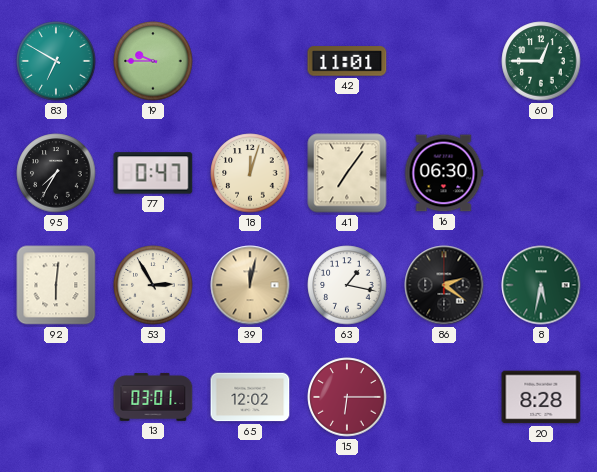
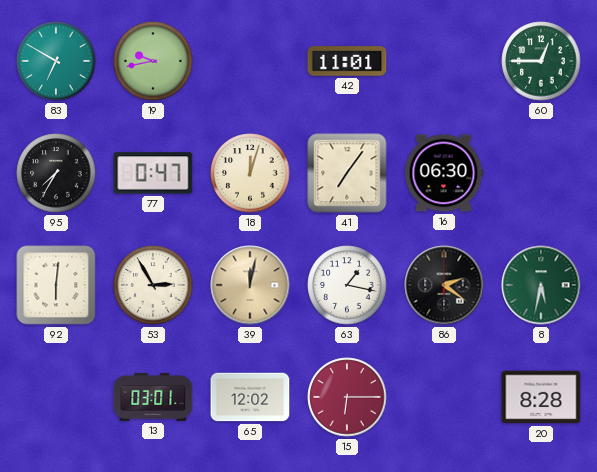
19: 9:45 -> 9:43
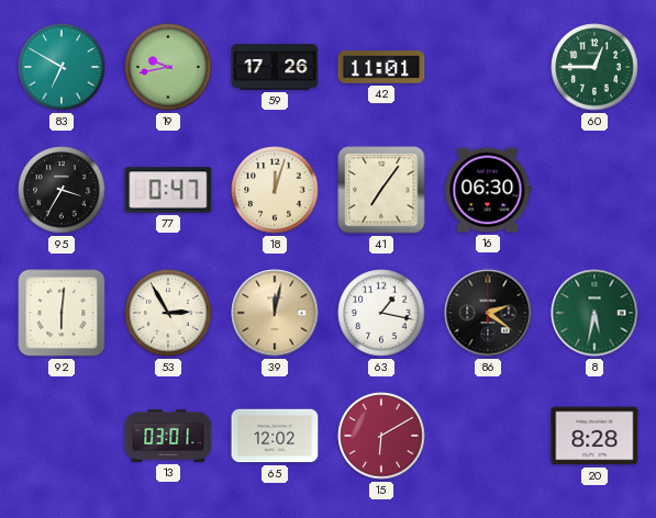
59: none -> 17:26
95: 7:35 -> 3:35
15: 6:15 -> 6:10
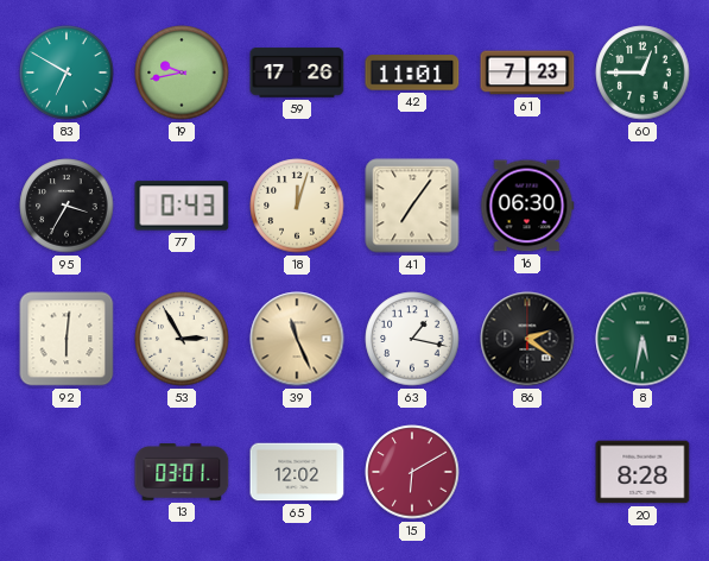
61: none -> 7:23
77: 0:47 -> 0:43
39: 12:02 -> 11:26
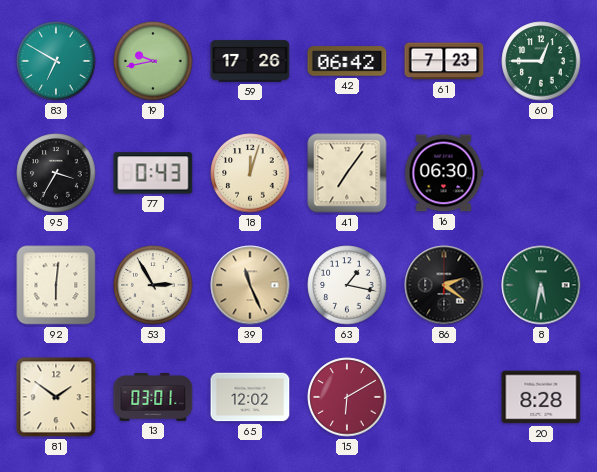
42: 11:01 -> 06:42
81: none -> 1:51
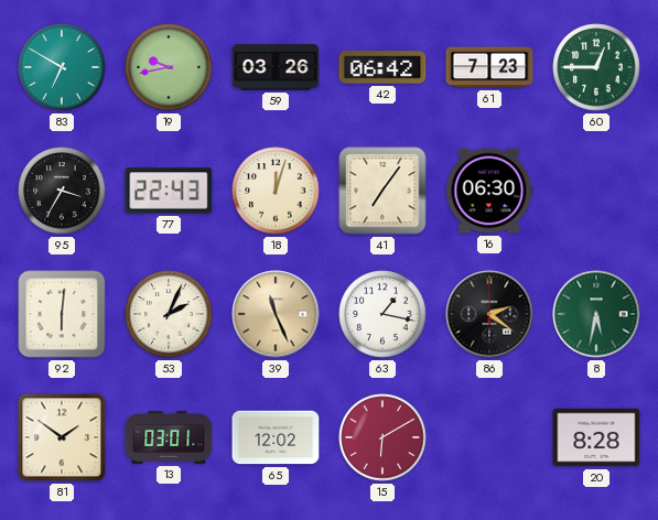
59: 17:26 -> 03:26
77: 0:43 -> 22:43
53: 2:55 -> 2:04
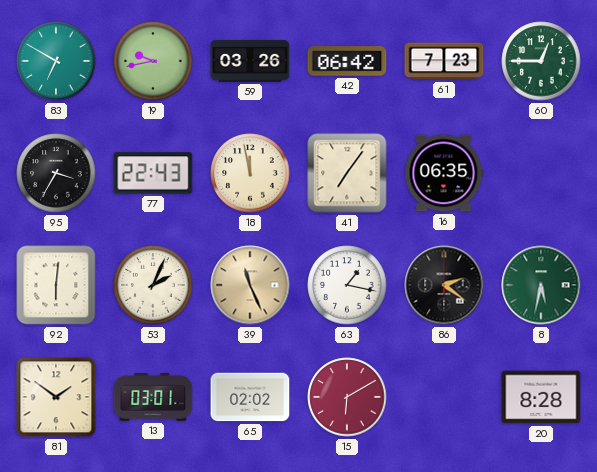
18: 12:03 -> 11:58
16: 06:30 -> 06:35
65: 12:02 -> 02:02
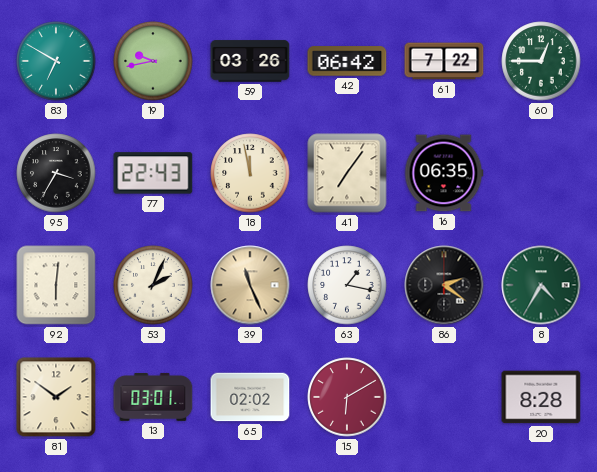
61: 7:23 -> 7:22
8: 5:32 -> 4:35
